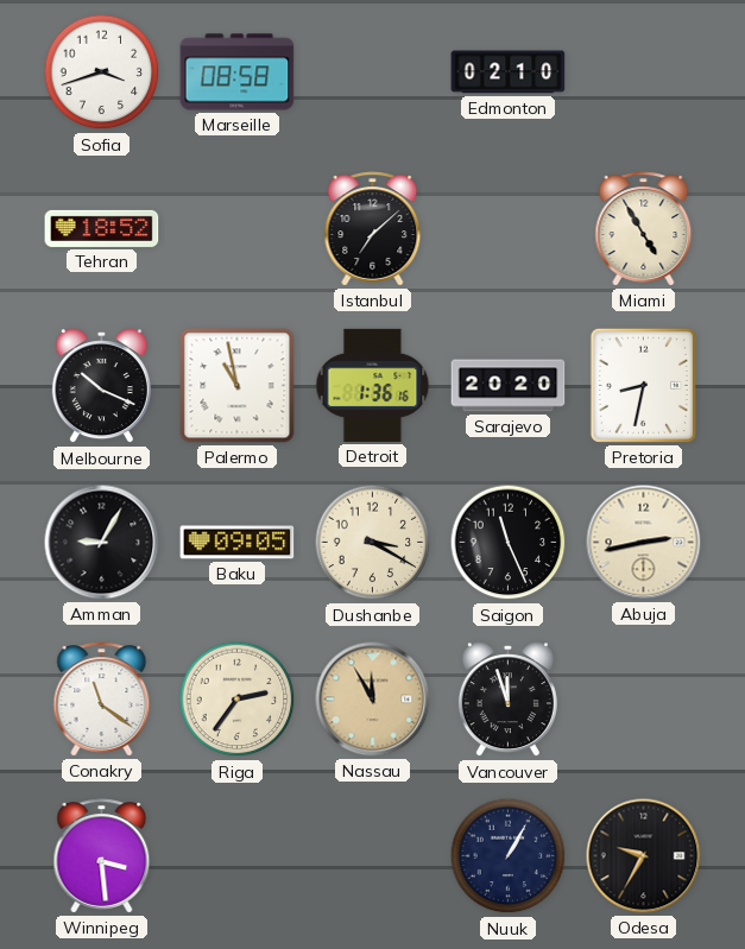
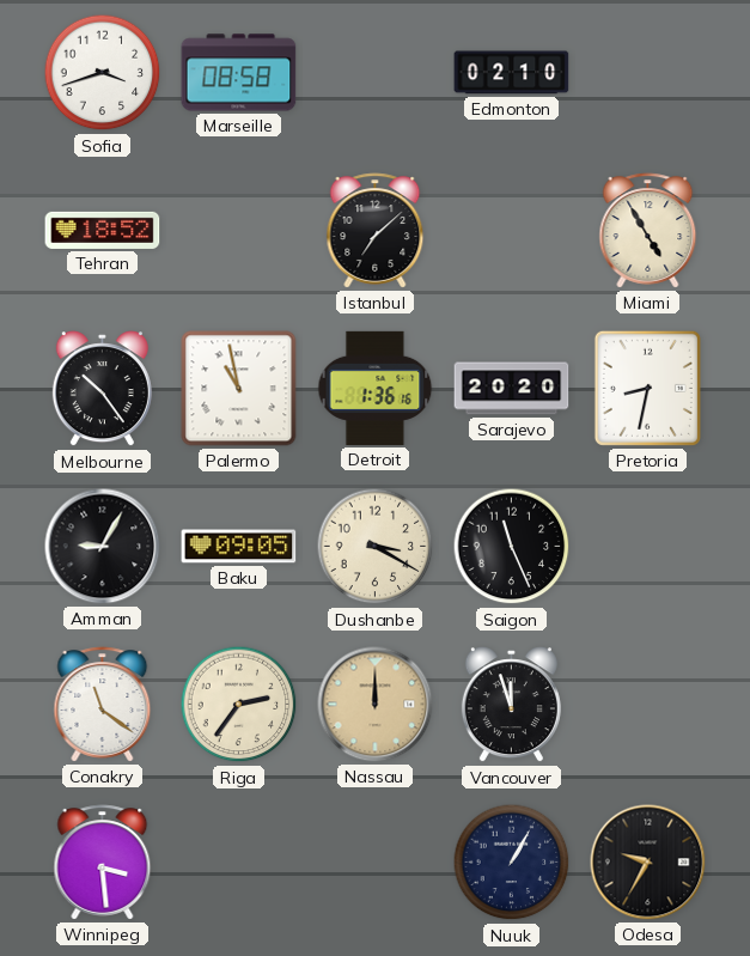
Melbourne: 10:19 -> 10:24
Abuja: 2:43 -> none
Nassau: 11:55 -> 12:00
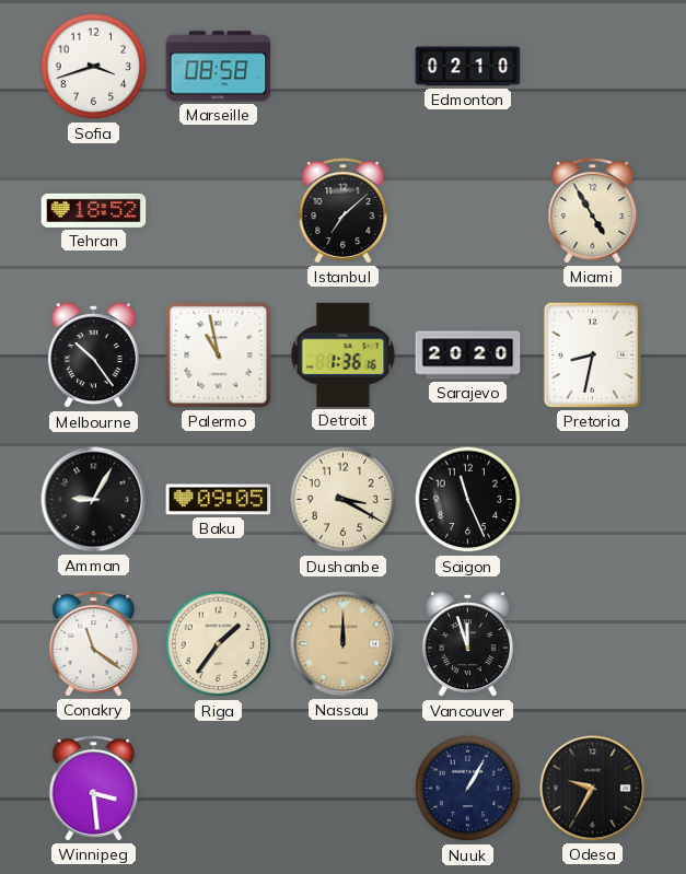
Riga: 2:36 -> 1:36
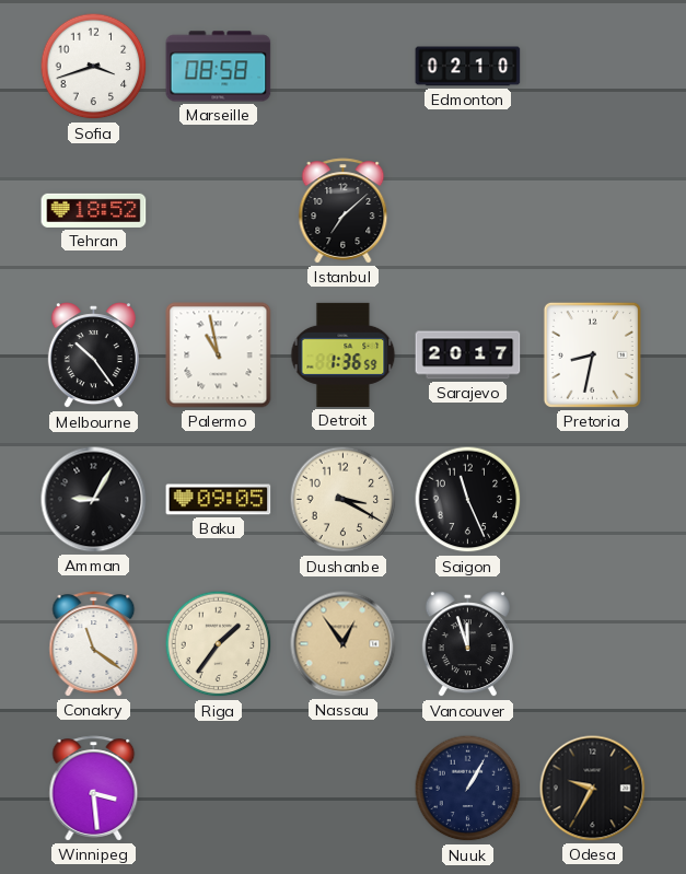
Miami: 4:55 -> none
Detroit: 1:36:16 -> 1:36:59
Sarajevo: 20:20 -> 20:17
Nassau: 12:00 -> 12:54
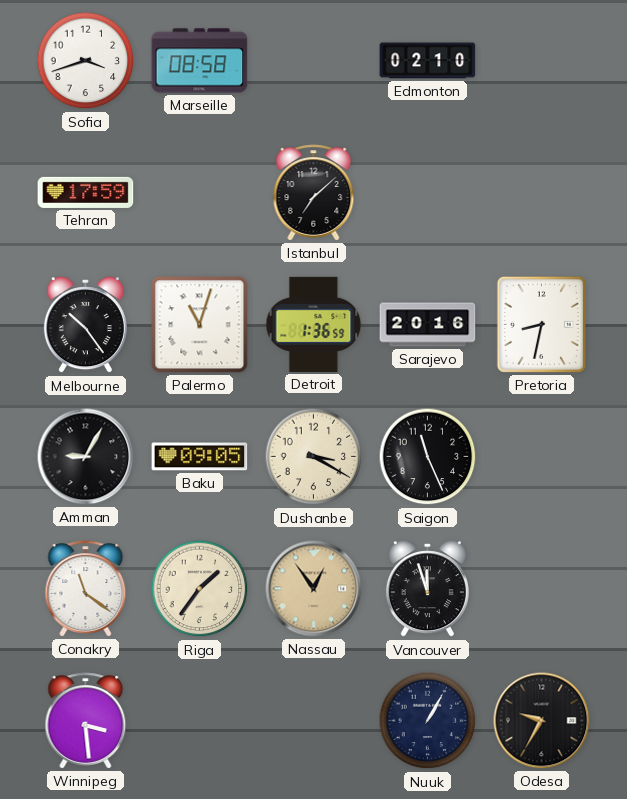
Tehran: 18:52 -> 17:59
Palermo: 10:58 -> 11:03
Sarajevo: 20:17 -> 20:16
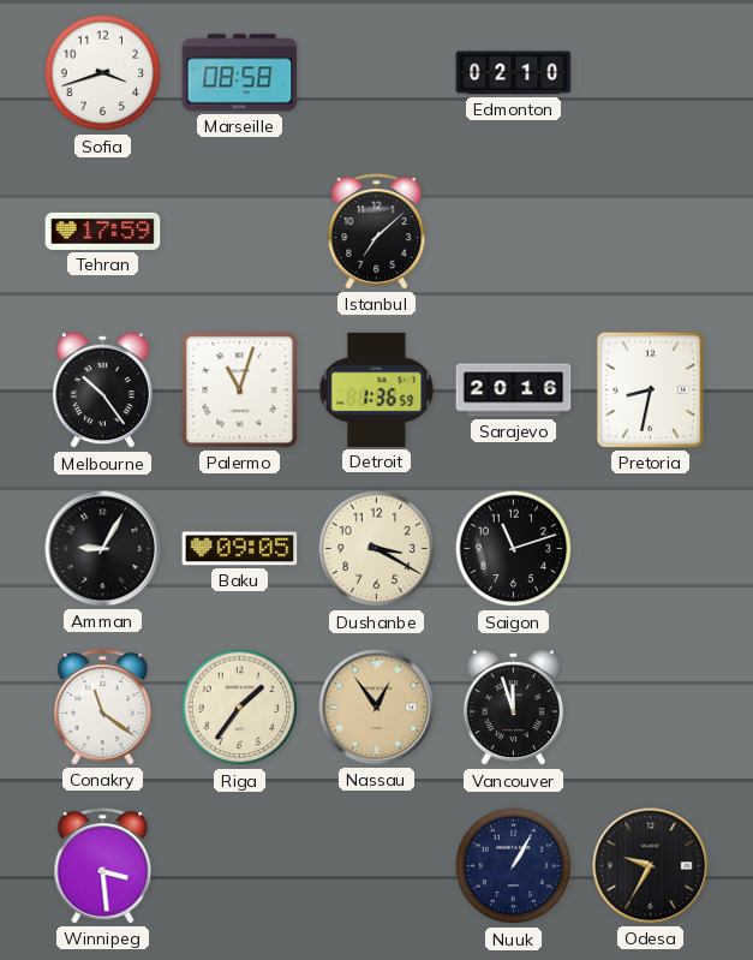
Saigon: 11:26 -> 11:12
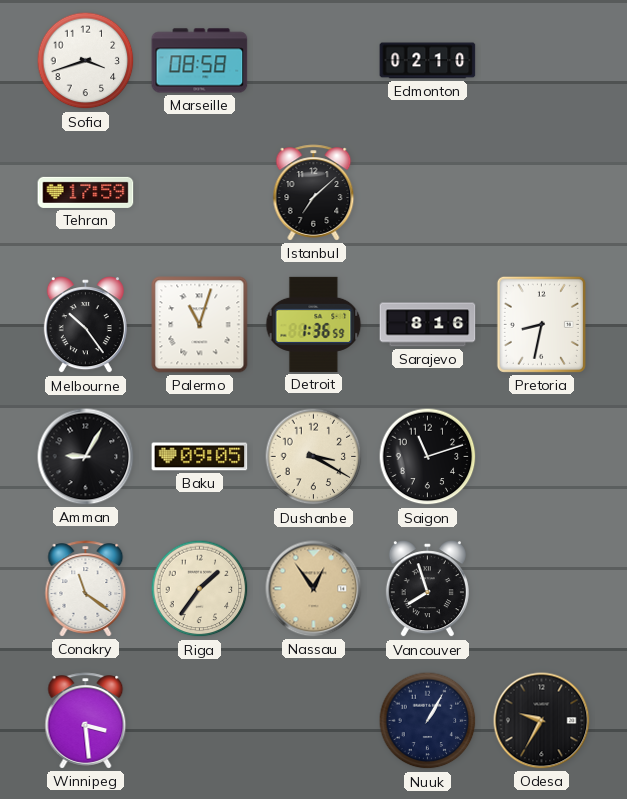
Sarajevo: 20:16 -> 8:16
Vancouver: 11:57 -> 7:57
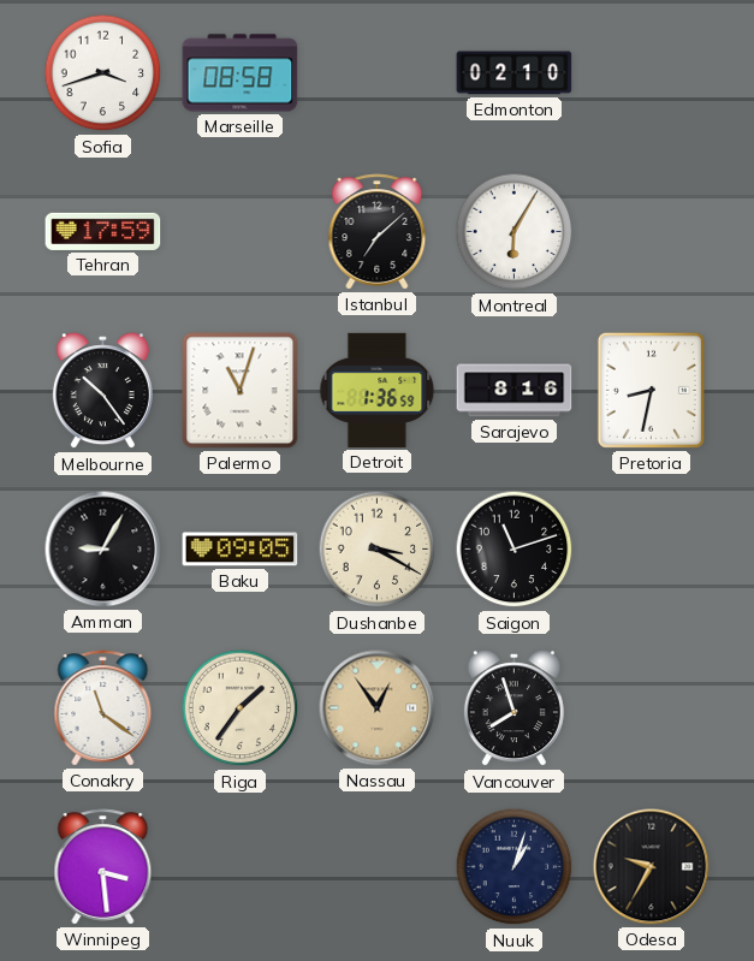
Montreal: none -> 6:05
Nuuk: 1:05 -> 1:03
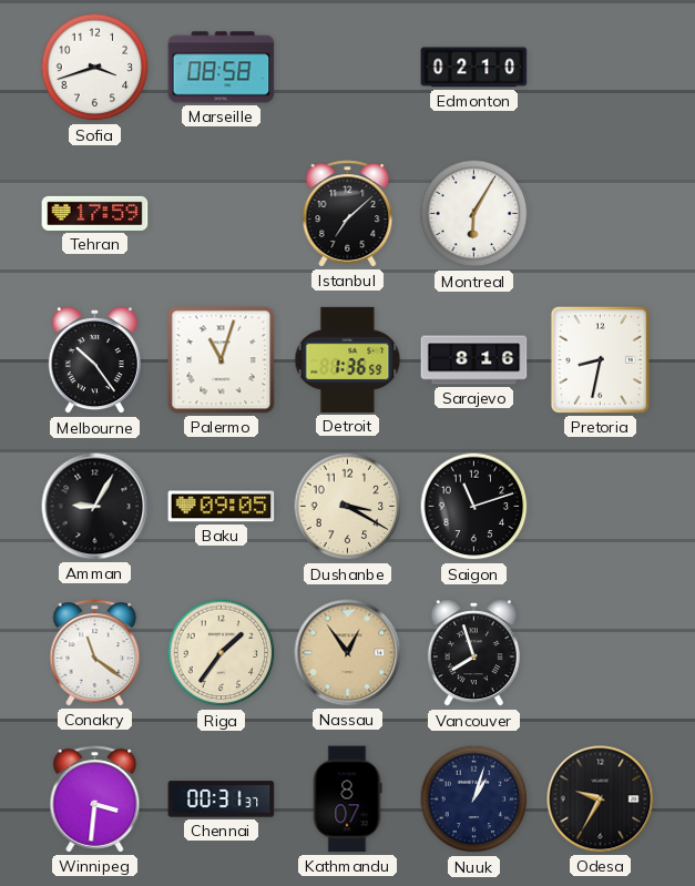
Winnipeg: 3:29 -> 3:31
Chennai: none -> 00:31
Kathmandu: none -> 8:07
